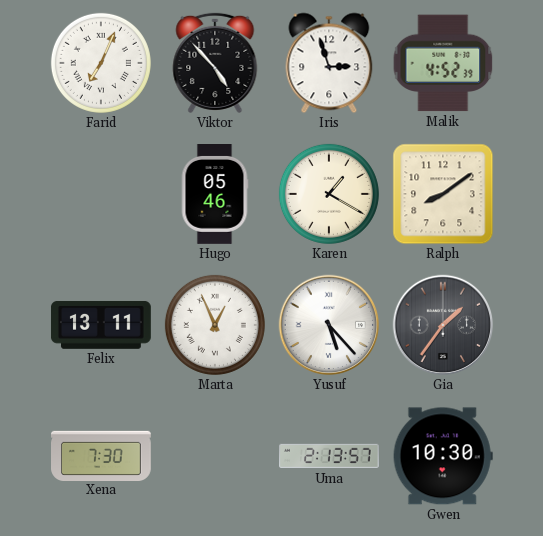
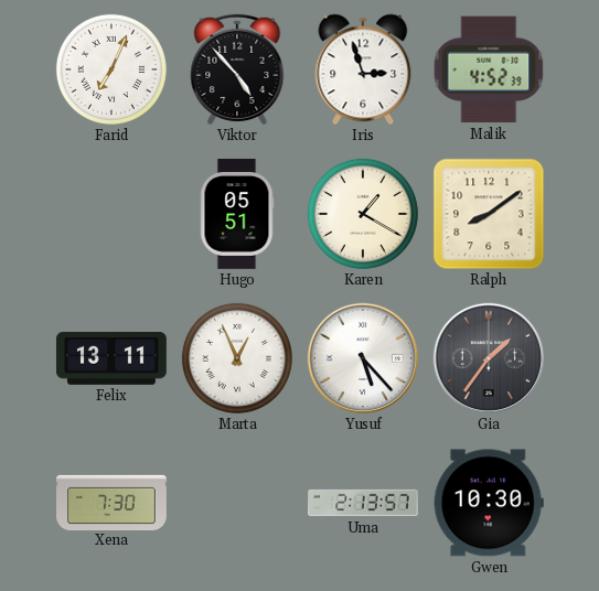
Hugo: 05:46 -> 05:51
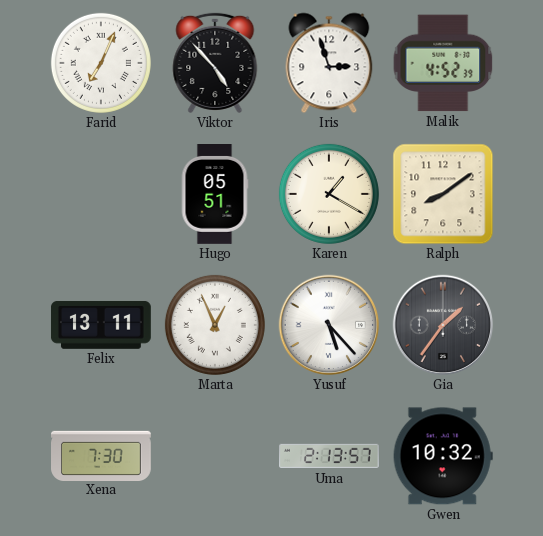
Gwen: 10:30 -> 10:32
